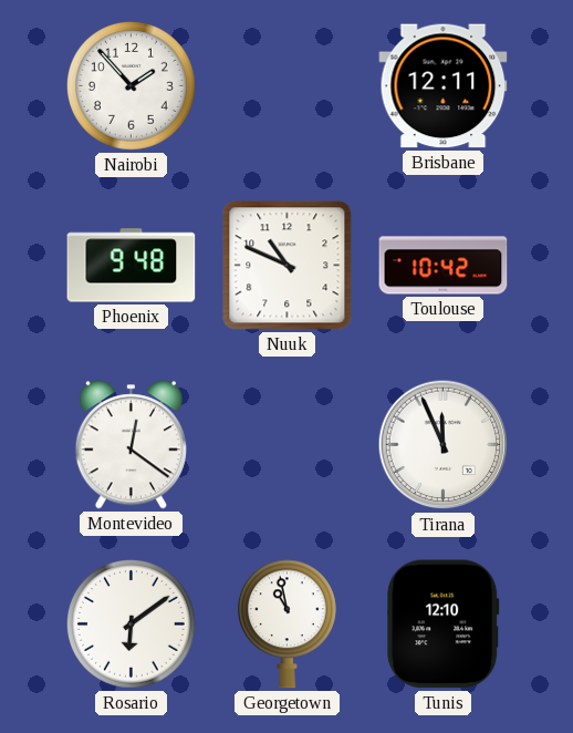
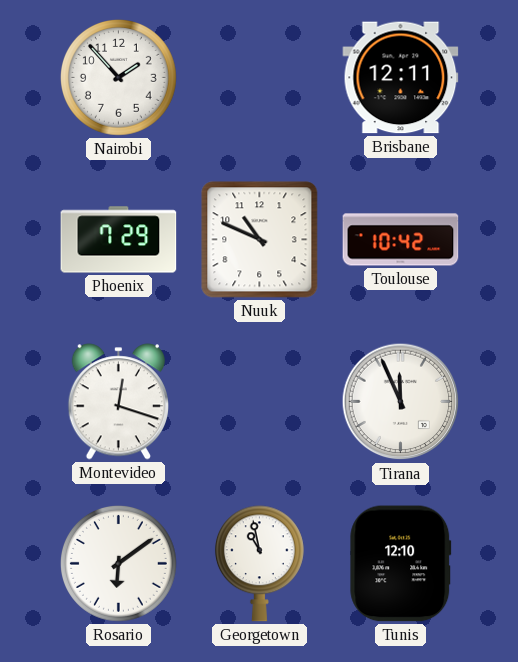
Phoenix: 9:48 -> 7:29
Montevideo: 12:21 -> 12:18
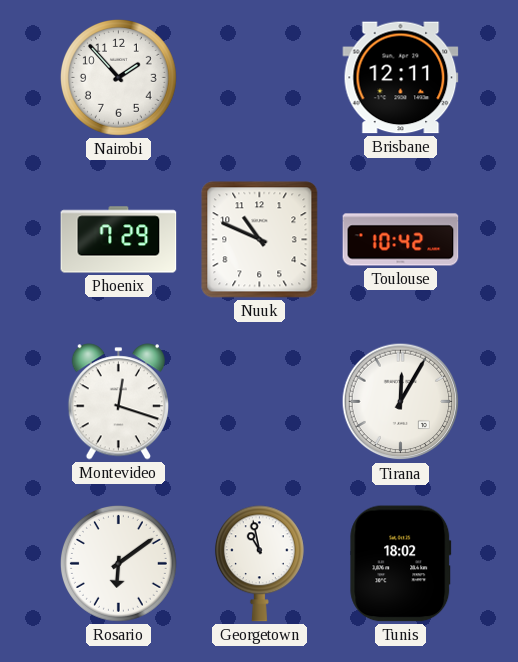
Tirana: 11:56 -> 12:05
Tunis: 12:10 -> 18:02
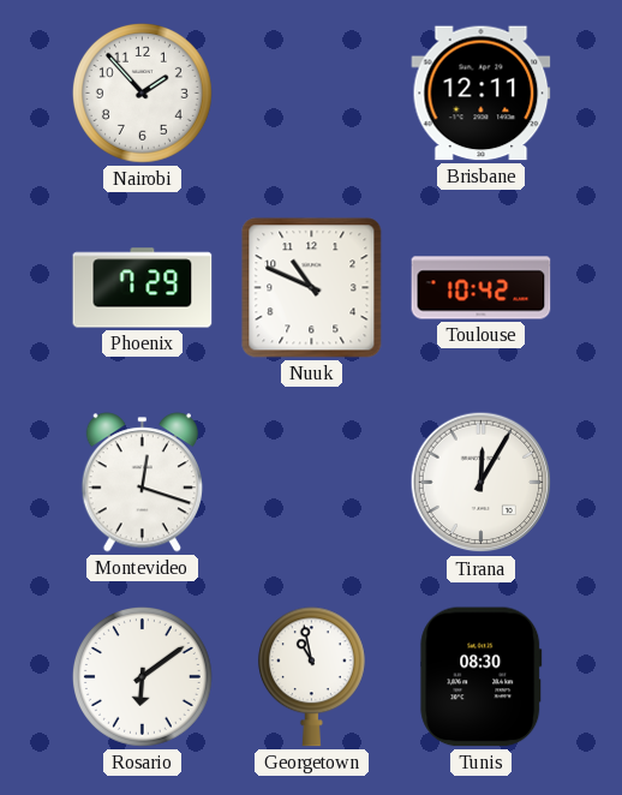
Tunis: 18:02 -> 08:30
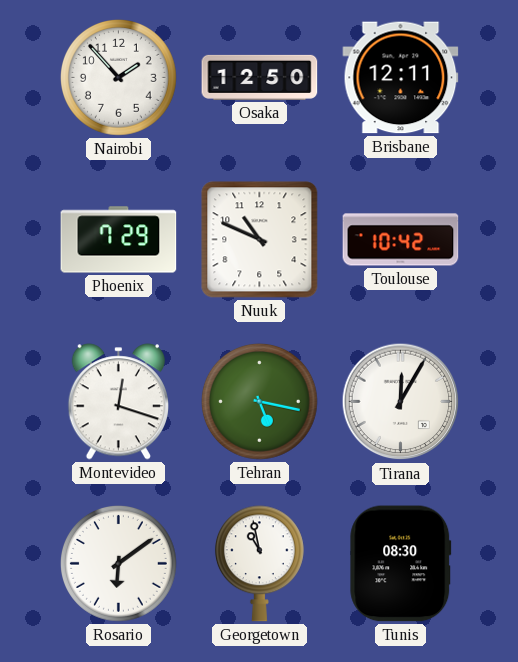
Osaka: none -> 12:50
Tehran: none -> 5:17
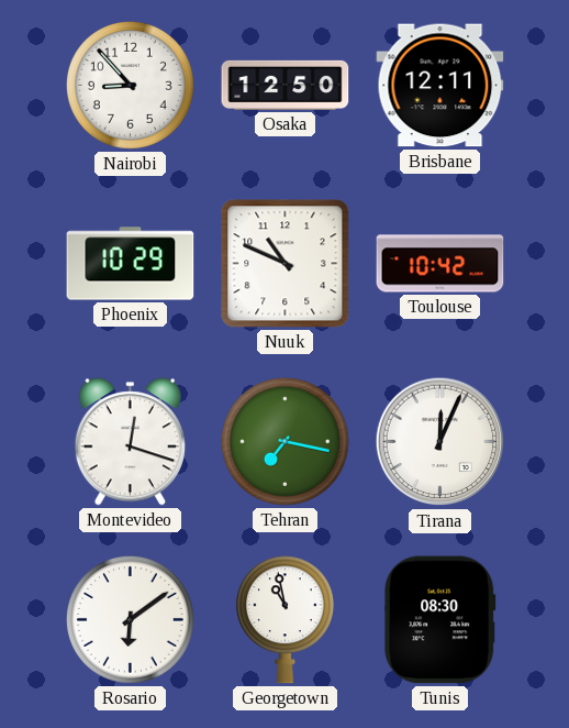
Nairobi: 1:53 -> 8:53
Phoenix: 7:29 -> 10:29
Tehran: 5:17 -> 7:17
Tirana: 12:05 -> 12:04
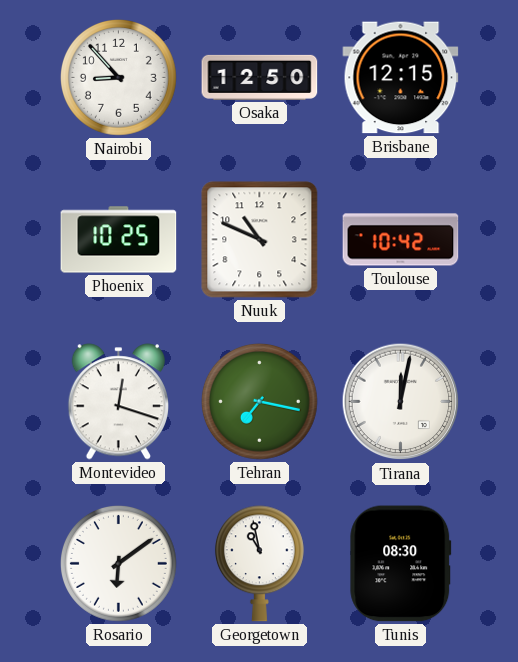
Brisbane: 12:11 -> 12:15
Phoenix: 10:29 -> 10:25
Tirana: 12:04 -> 12:02
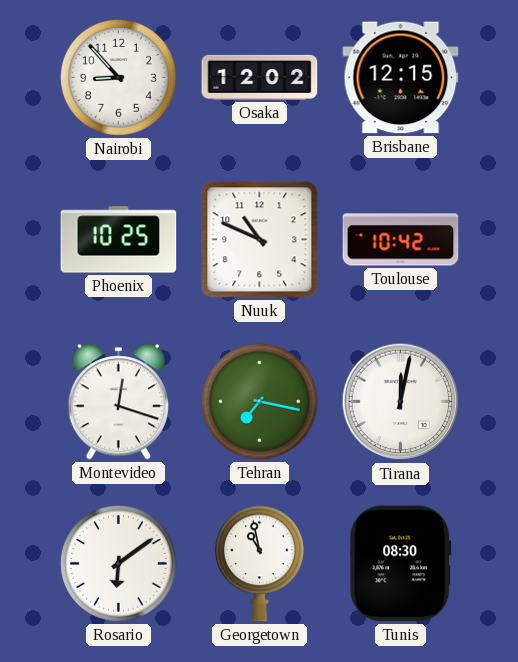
Osaka: 12:50 -> 12:02
